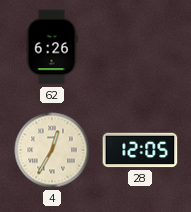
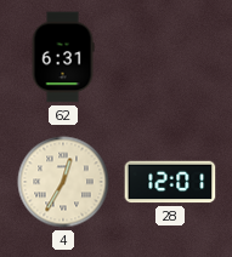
62: 6:26 -> 6:31
28: 12:05 -> 12:01
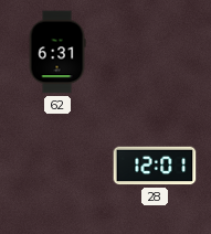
4: 12:35 -> none
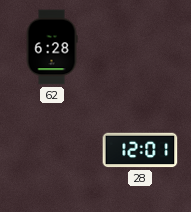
62: 6:31 -> 6:28
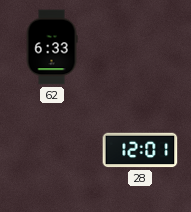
62: 6:28 -> 6:33
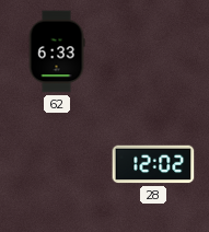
28: 12:01 -> 12:02
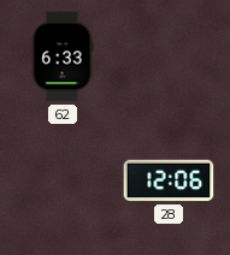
28: 12:02 -> 12:06
